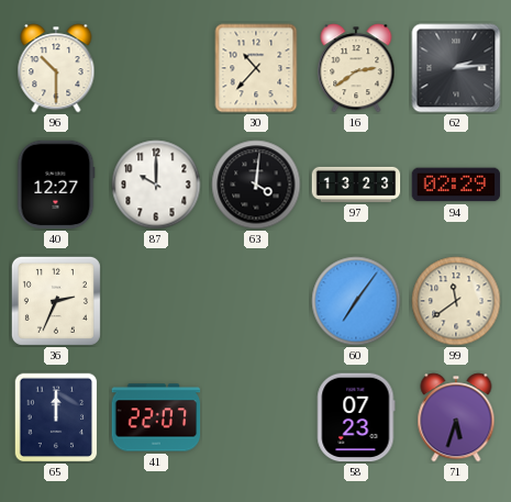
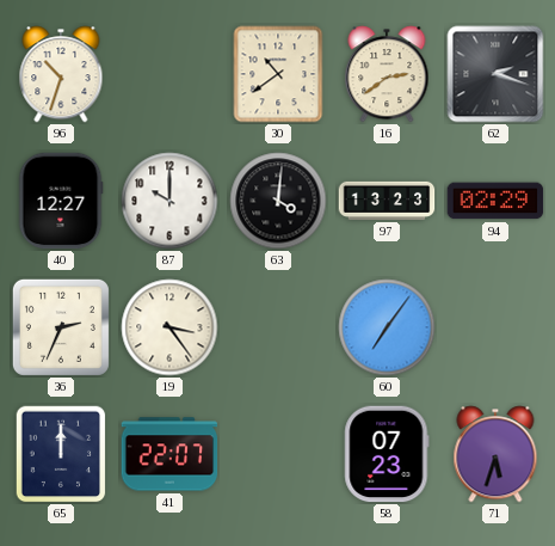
96: 10:30 -> 10:33
30: 10:37 -> 10:39
62: 2:14 -> 2:18
19: none -> 3:24
99: 11:39 -> none
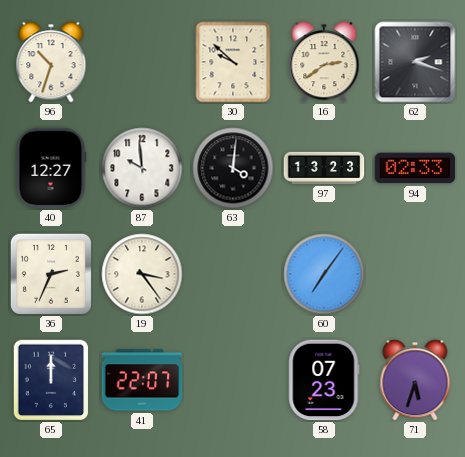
30: 10:39 -> 9:52
87: 10:00 -> 9:59
94: 02:29 -> 02:33
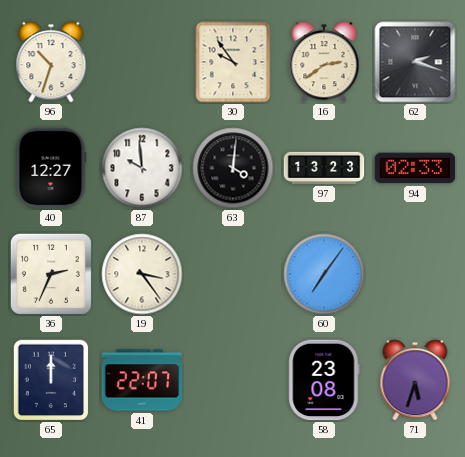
30: 9:52 -> 9:54
58: 07:23 -> 23:08
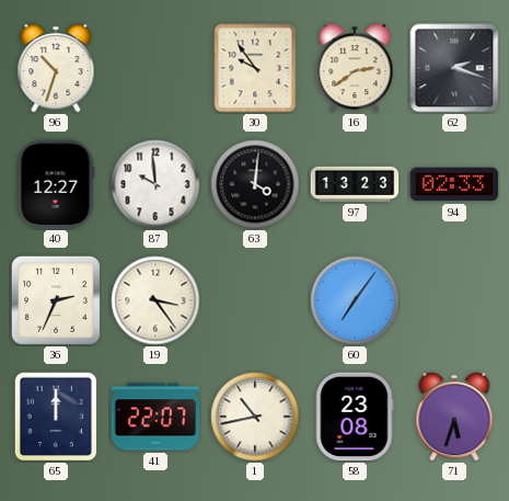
1: none -> 10:43
